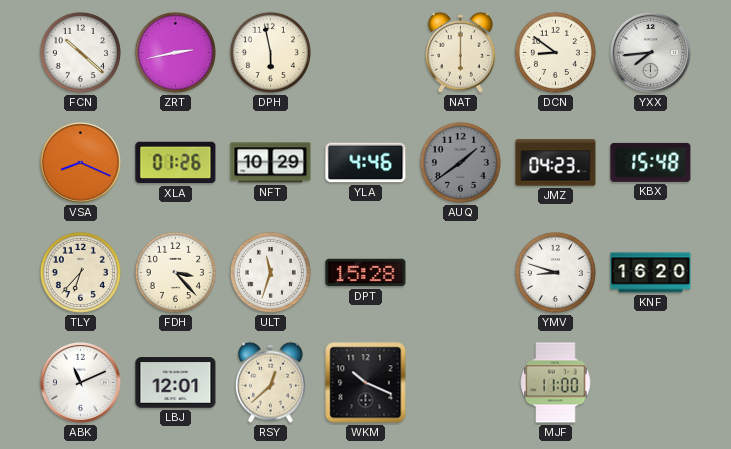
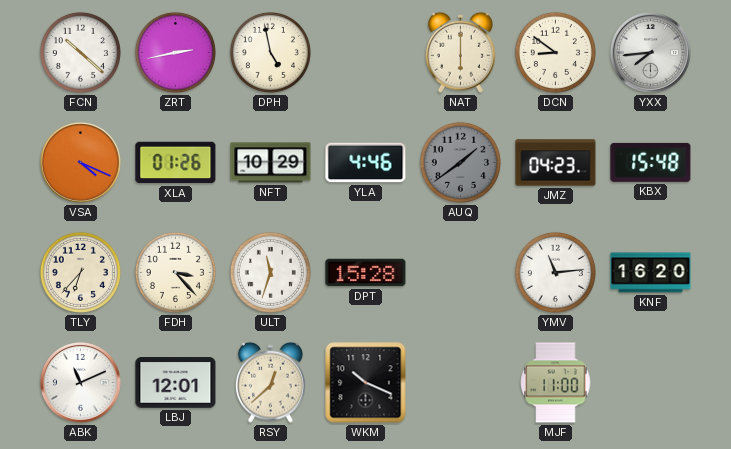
DPH: 5:58 -> 4:58
VSA: 8:19 -> 4:19
YMV: 8:48 -> 11:14
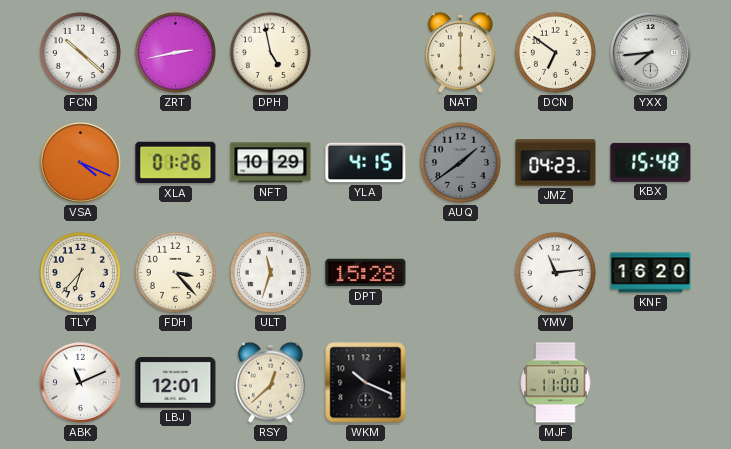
DCN: 8:51 -> 6:51
YLA: 4:46 -> 4:15
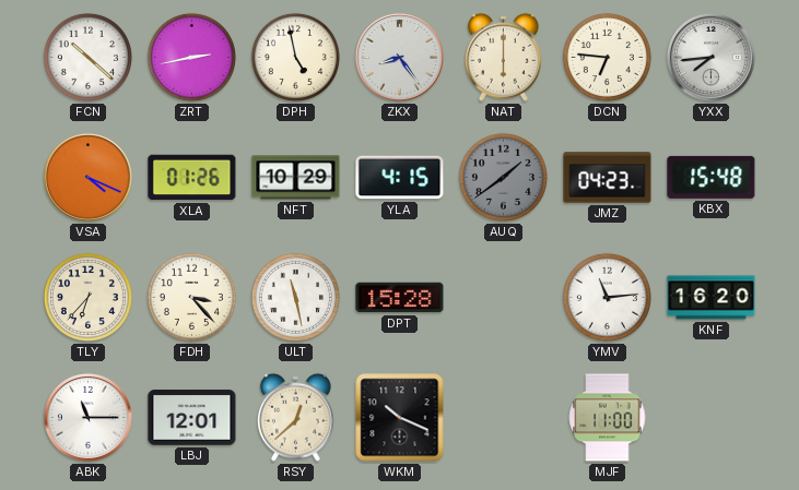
ZKX: none -> 8:24
DCN: 6:51 -> 6:46
ULT: 11:33 -> 11:28
ABK: 11:11 -> 11:15
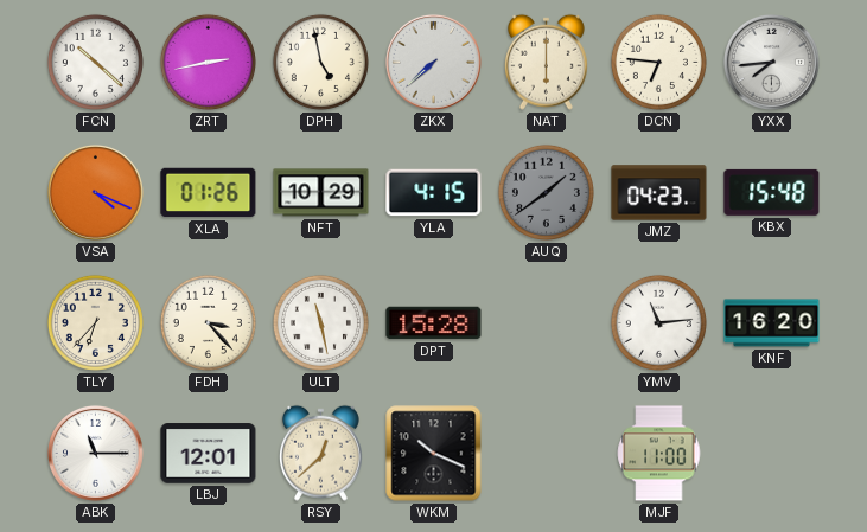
ZKX: 8:24 -> 7:38
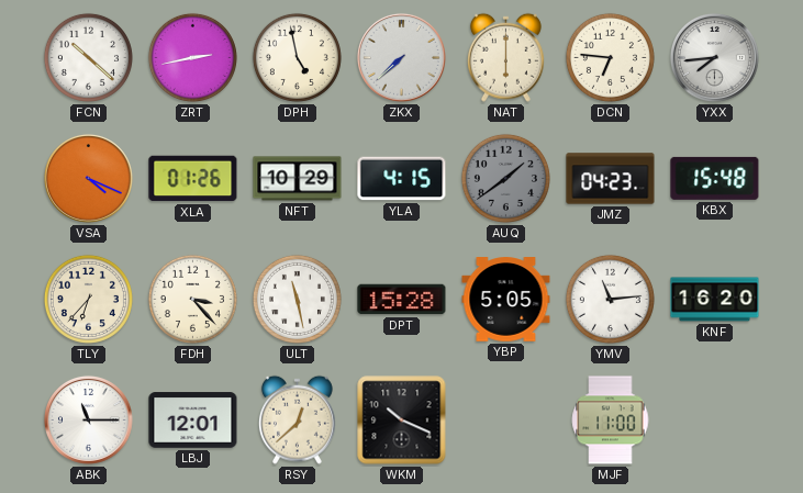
YBP: none -> 5:05
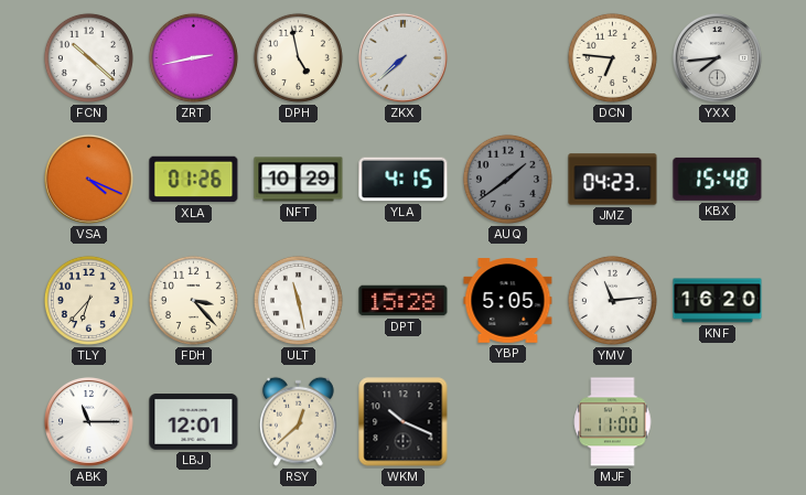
NAT: 6:00 -> none
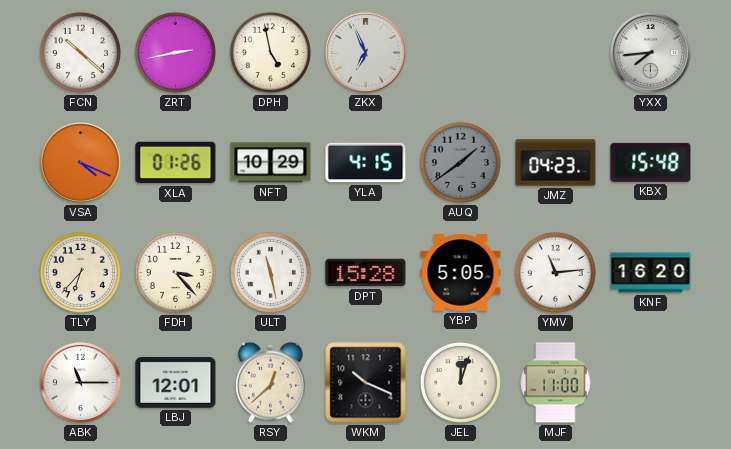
ZKX: 7:38 -> 6:56
DCN: 6:46 -> none
JEL: none -> 12:03
